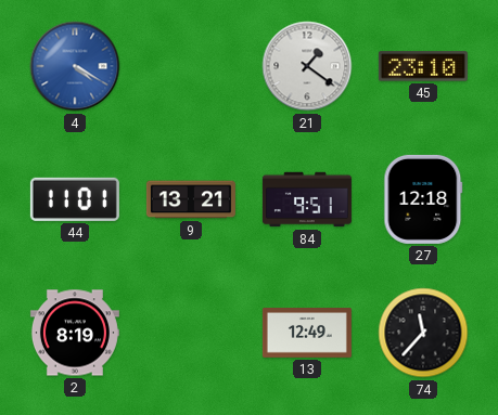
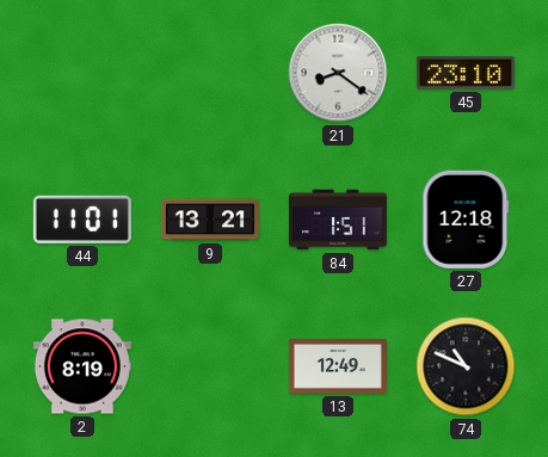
4: 4:20 -> none
21: 1:21 -> 8:21
84: 9:51 -> 1:51
74: 11:37 -> 10:49
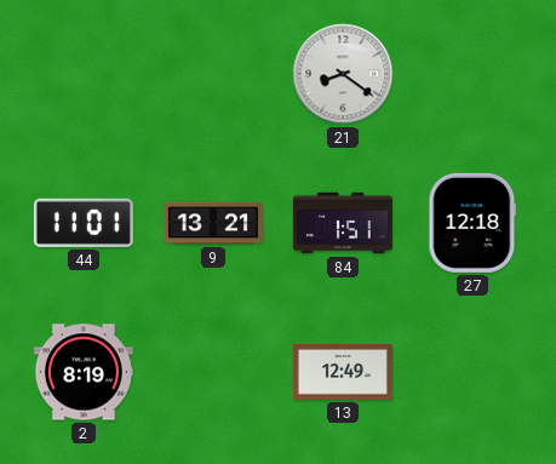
45: 23:10 -> none
74: 10:49 -> none
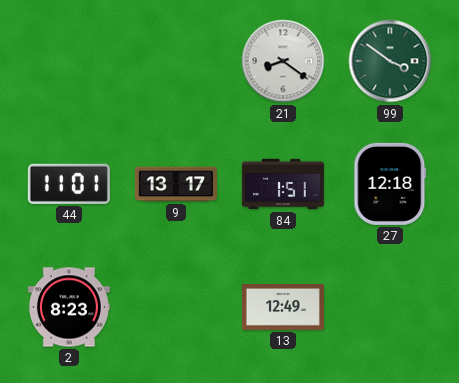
99: none -> 3:51
9: 13:21 -> 13:17
2: 8:19 -> 8:23
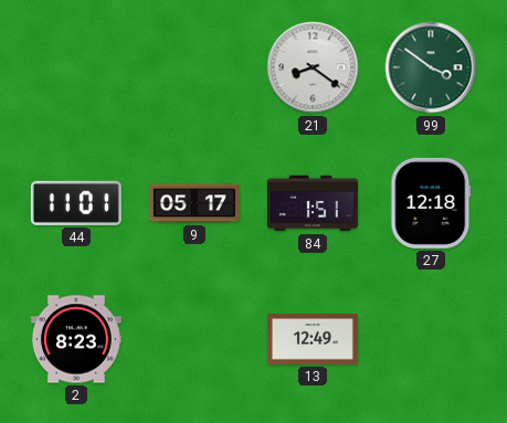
9: 13:17 -> 05:17
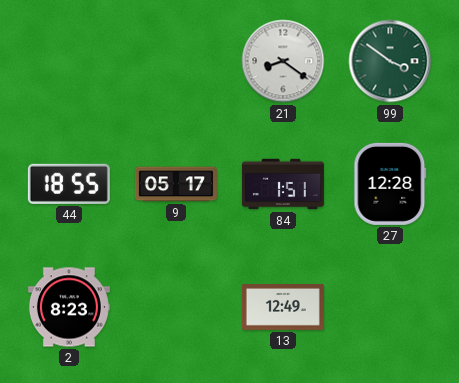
44: 11:01 -> 18:55
27: 12:18 -> 12:28
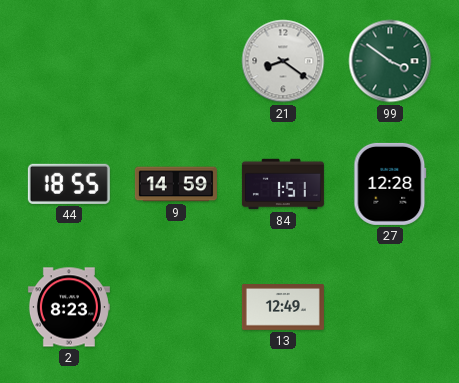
9: 05:17 -> 14:59
